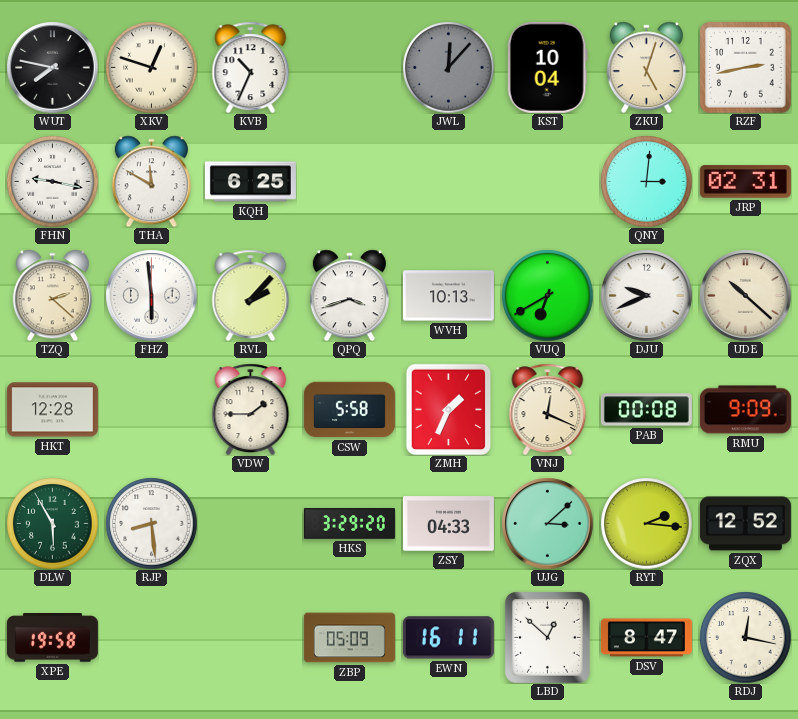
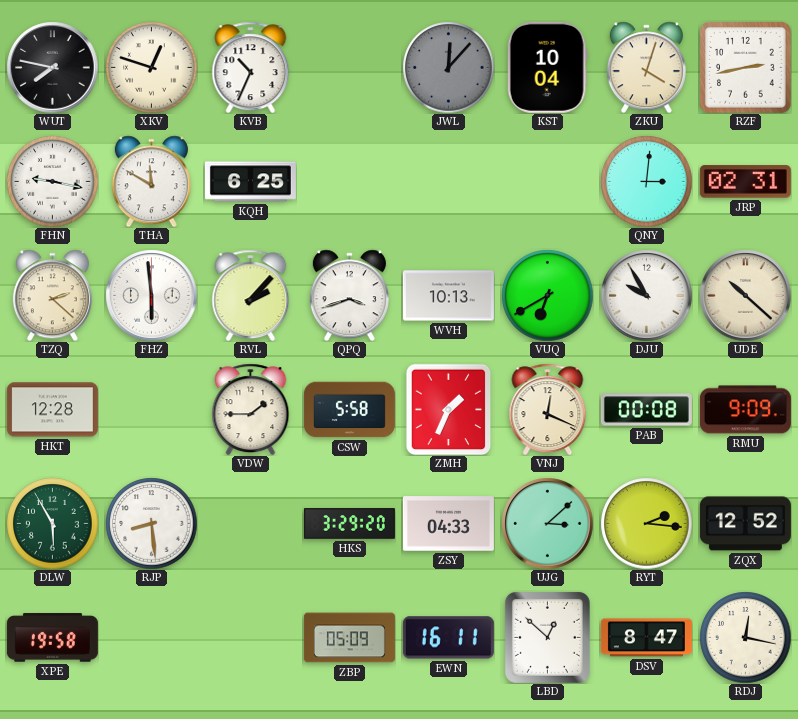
ZKU: 5:03 -> 4:03
DJU: 9:41 -> 9:55
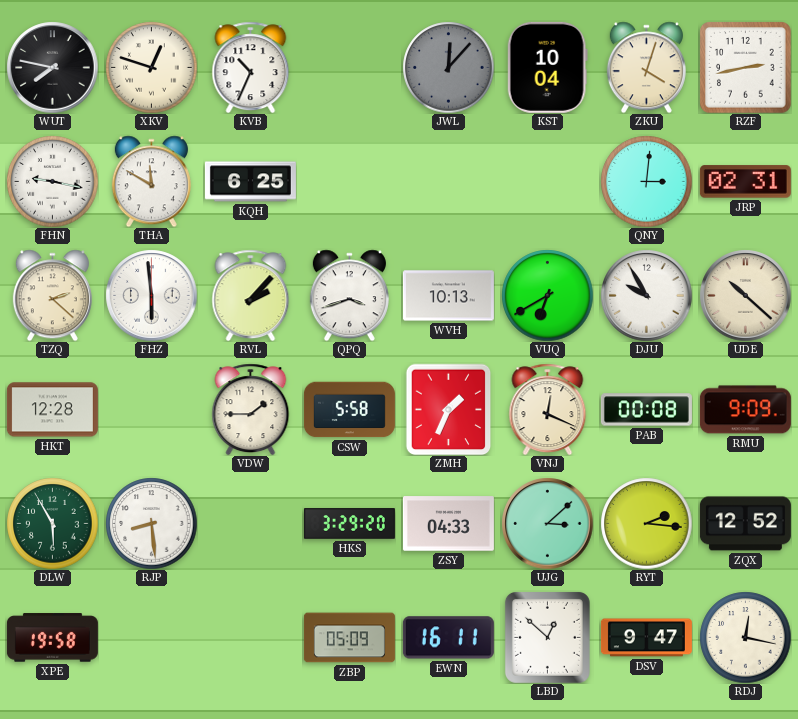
DSV: 8:47 -> 9:47
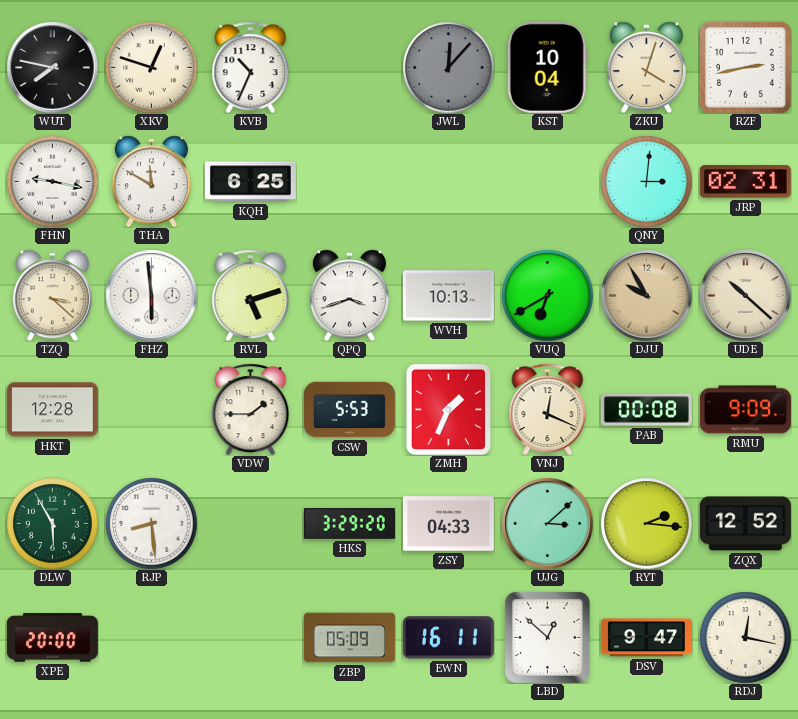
TZQ: 2:22 -> 3:22
RVL: 2:07 -> 5:12
DJU dial: white -> champagne
CSW: 5:58 -> 5:53
XPE: 19:58 -> 20:00
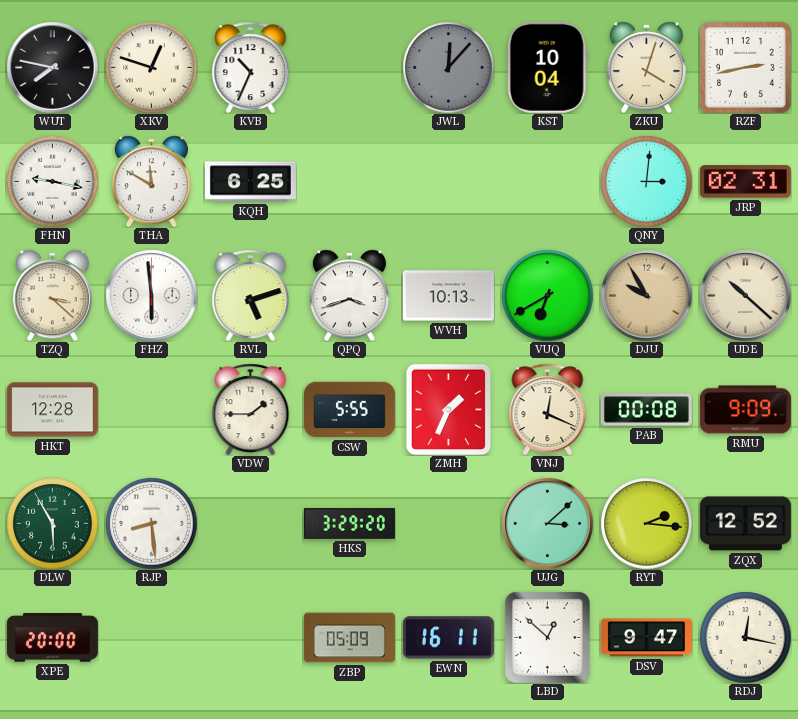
CSW: 5:53 -> 5:55
ZSY: 04:33 -> none
